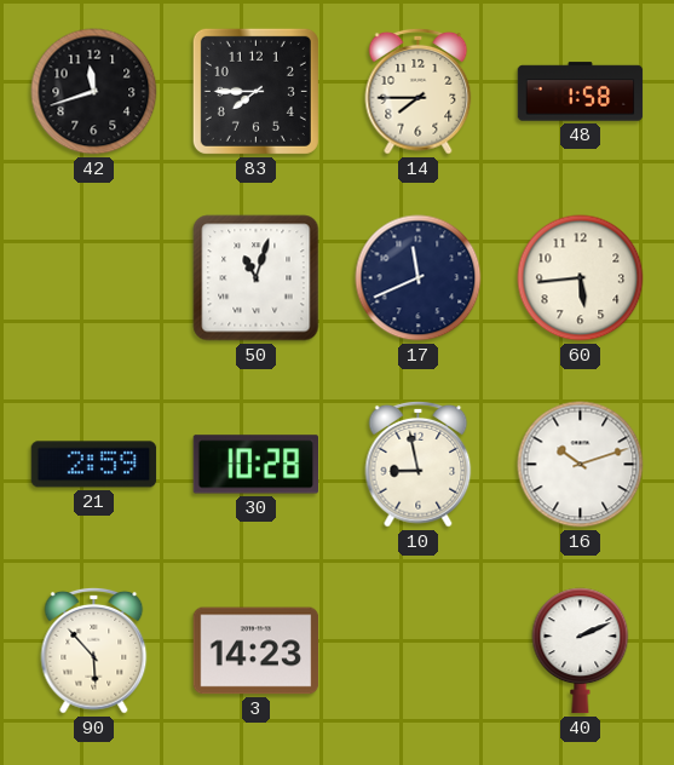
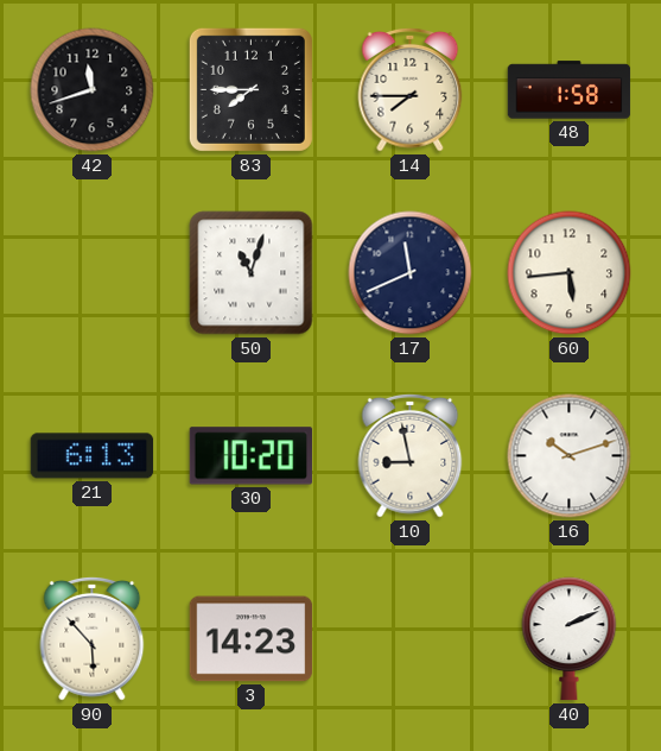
21: 2:59 -> 6:13
30: 10:28 -> 10:20
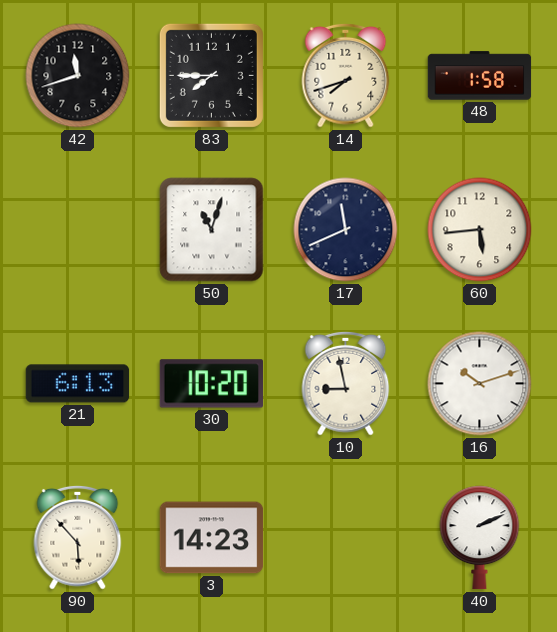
14: 7:45 -> 7:42
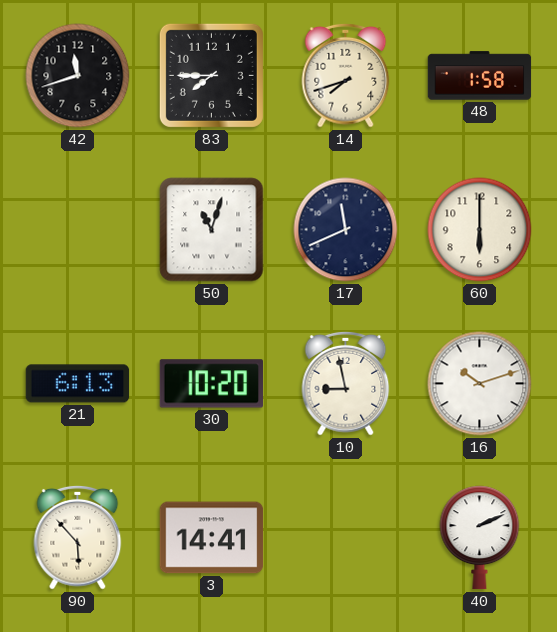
60: 5:44 -> 6:00
3: 14:23 -> 14:41
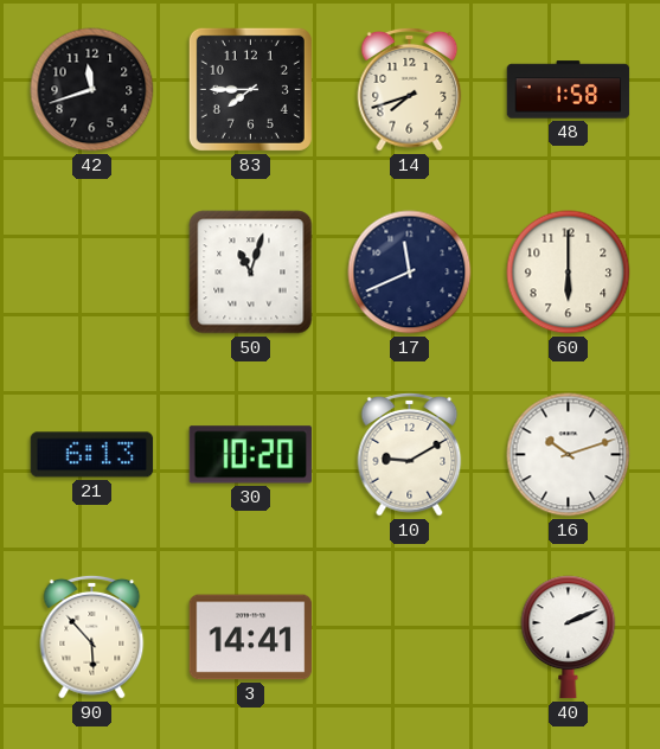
10: 8:58 -> 9:10
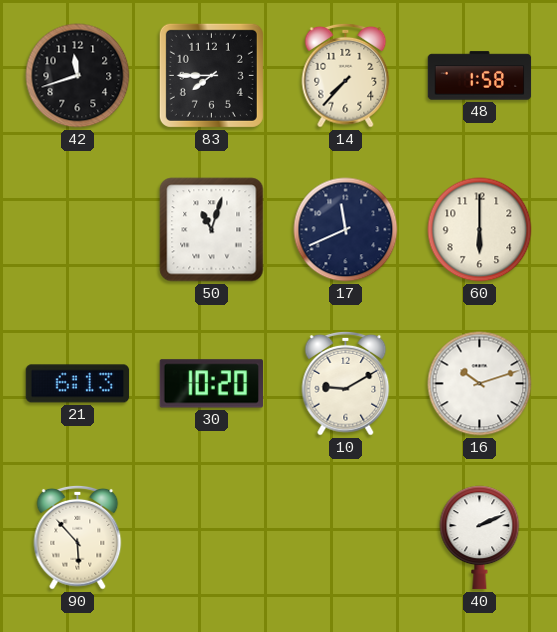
14: 7:42 -> 7:37
3: 14:41 -> none
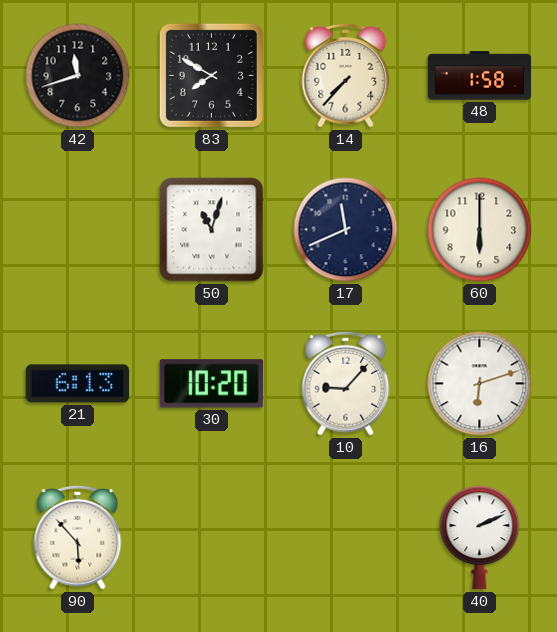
83: 7:45 -> 7:50
10: 9:10 -> 9:07
16: 10:12 -> 6:12
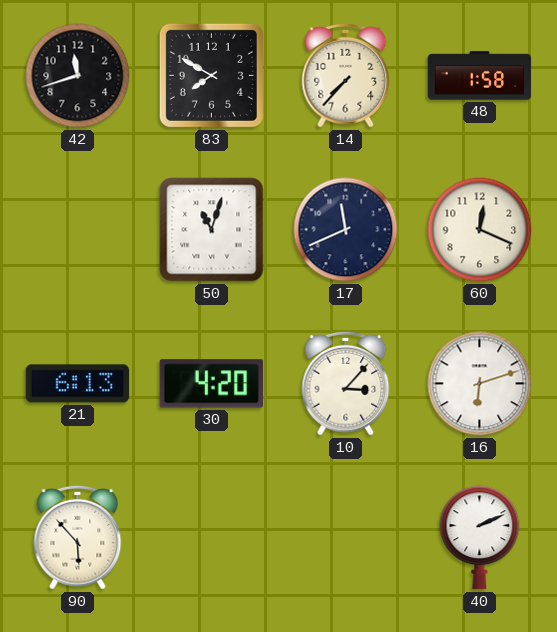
60: 6:00 -> 12:19
30: 10:20 -> 4:20
10: 9:07 -> 3:07
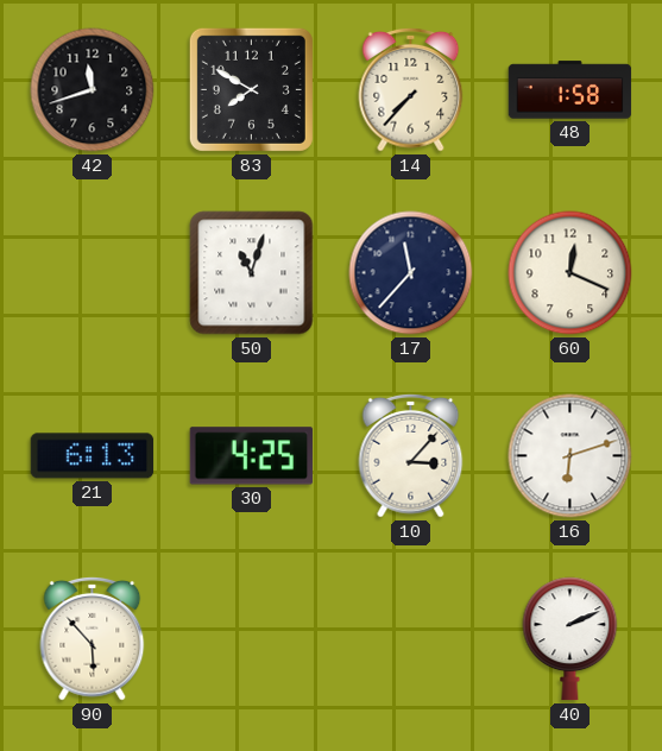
17: 11:41 -> 11:37
30: 4:20 -> 4:25
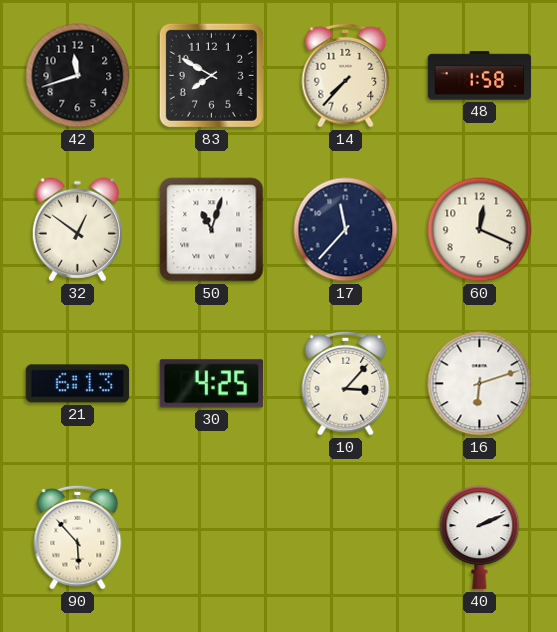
32: none -> 12:51
